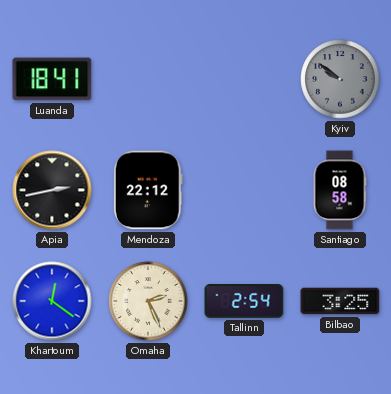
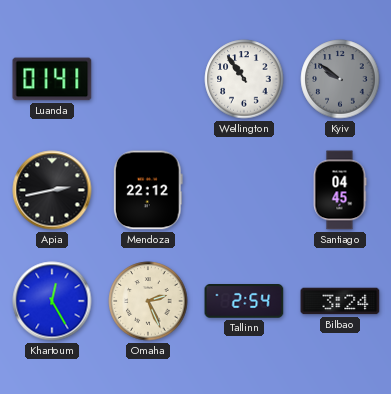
Luanda: 18:41 -> 01:41
Wellington: none -> 10:54
Santiago: 08:58 -> 04:45
Khartoum: 12:21 -> 12:25
Bilbao: 3:25 -> 3:24
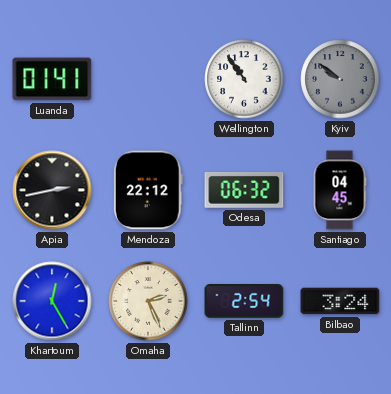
Odesa: none -> 06:32
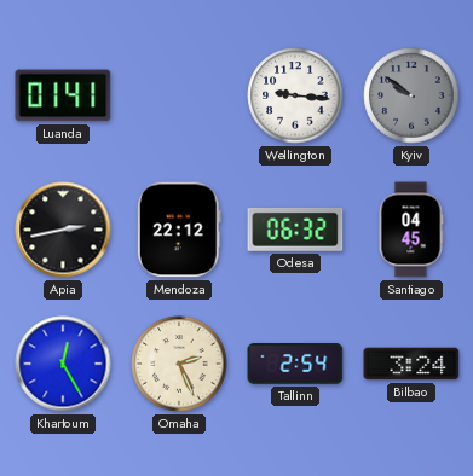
Wellington: 10:54 -> 9:16
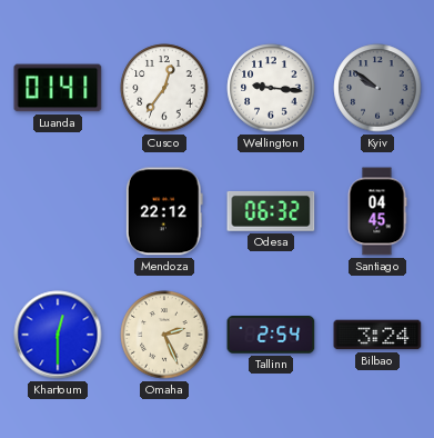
Cusco: none -> 12:36
Apia: 2:43 -> none
Khartoum: 12:25 -> 12:30
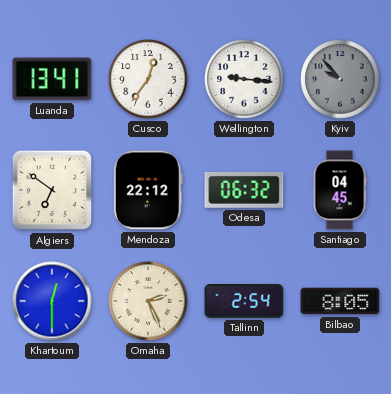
Luanda: 01:41 -> 13:41
Kyiv: 9:51 -> 9:53
Algiers: none -> 6:51
Bilbao: 3:24 -> 8:05
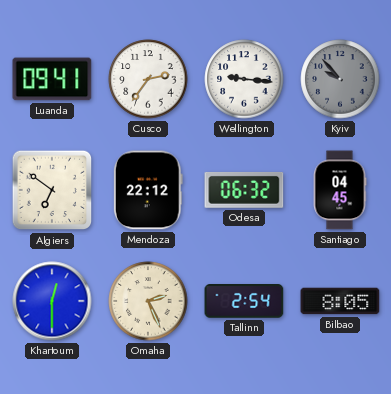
Luanda: 13:41 -> 09:41
Cusco: 12:36 -> 2:36
